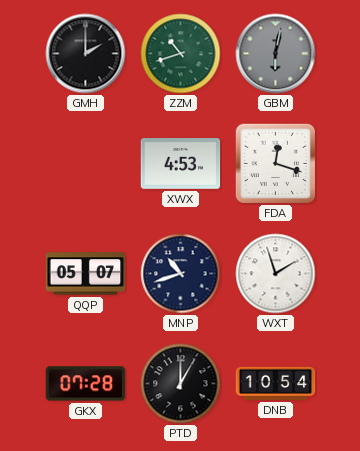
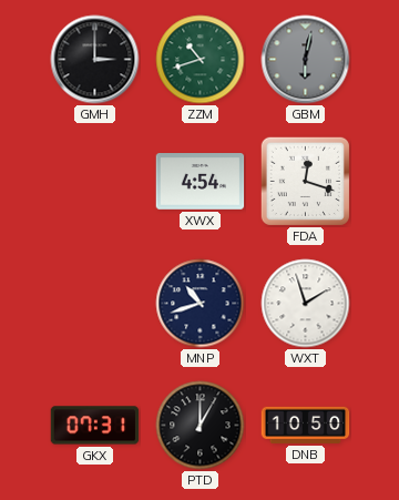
GMH: 2:00 -> 3:00
XWX: 4:53 -> 4:54
QQP: 05:07 -> none
GKX: 07:28 -> 07:31
DNB: 10:54 -> 10:50
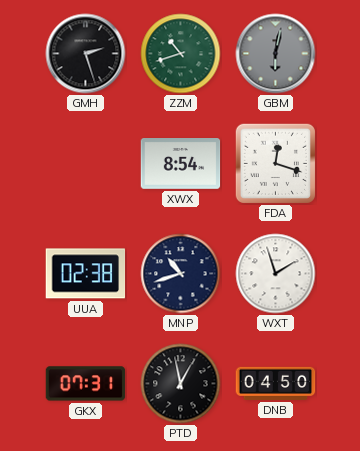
GMH: 3:00 -> 2:27
XWX: 4:54 -> 8:54
UUA: none -> 02:38
PTD: 1:00 -> 12:58
DNB: 10:50 -> 04:50
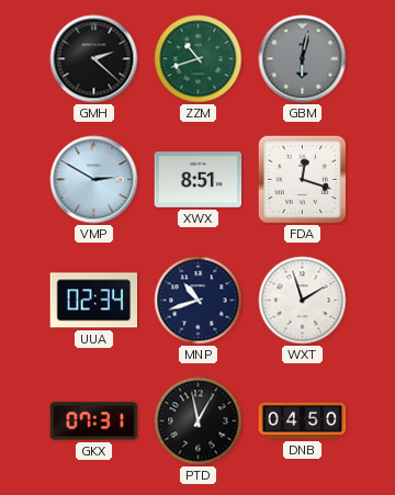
GMH: 2:27 -> 2:22
VMP: none -> 2:50
XWX: 8:54 -> 8:51
UUA: 02:38 -> 02:34
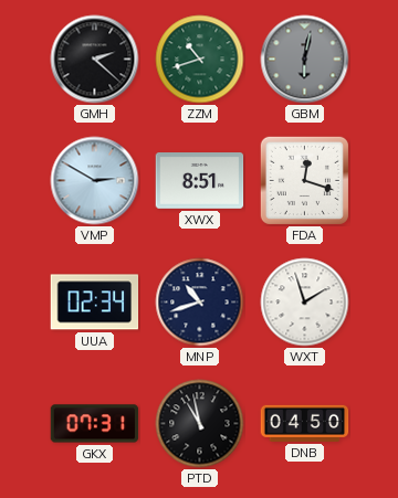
PTD: 12:58 -> 10:58
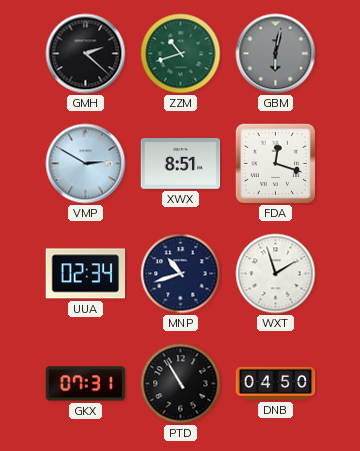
PTD: 10:58 -> 10:55
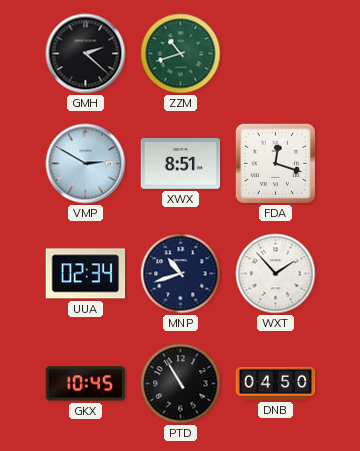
GBM: 6:02 -> none
WXT: 1:57 -> 1:53
GKX: 07:31 -> 10:45
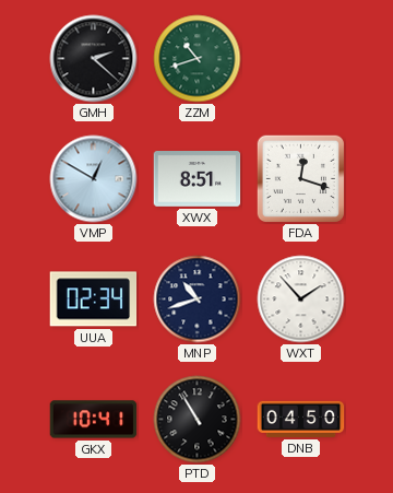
VMP: 2:50 -> 12:50
GKX: 10:45 -> 10:41
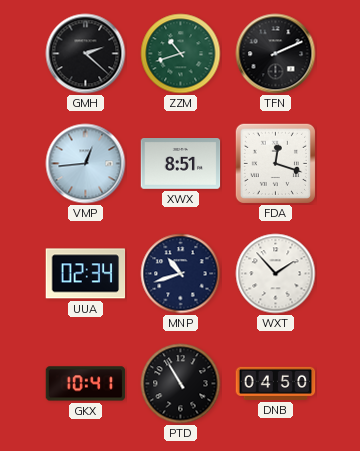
TFN: none -> 2:11
VMP: 12:50 -> 12:44
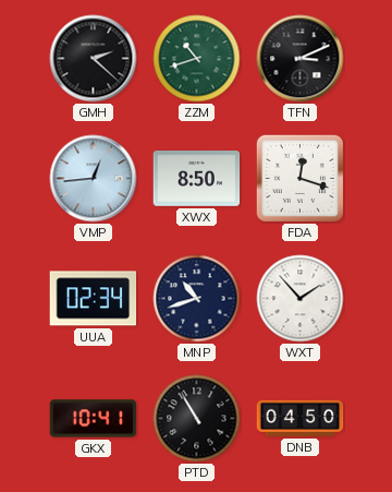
TFN: 2:11 -> 3:11
XWX: 8:51 -> 8:50
